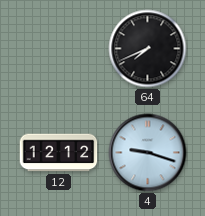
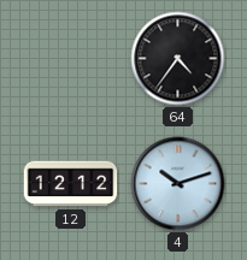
64: 7:41 -> 4:36
4: 9:18 -> 10:12
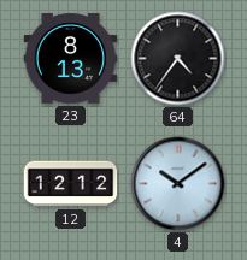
23: none -> 8:13
4: 10:12 -> 10:09
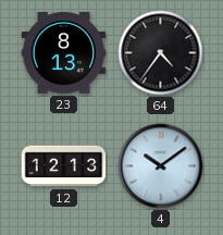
12: 12:12 -> 12:13
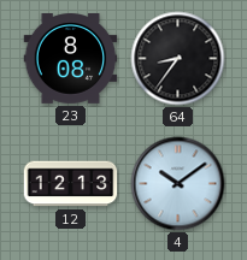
23: 8:13 -> 8:08
64: 4:36 -> 8:36
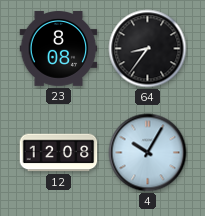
12: 12:13 -> 12:08
4: 10:09 -> 10:05
